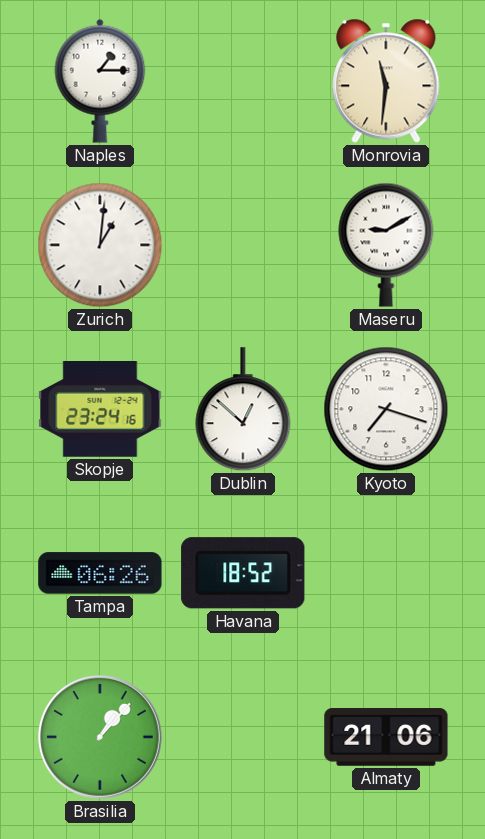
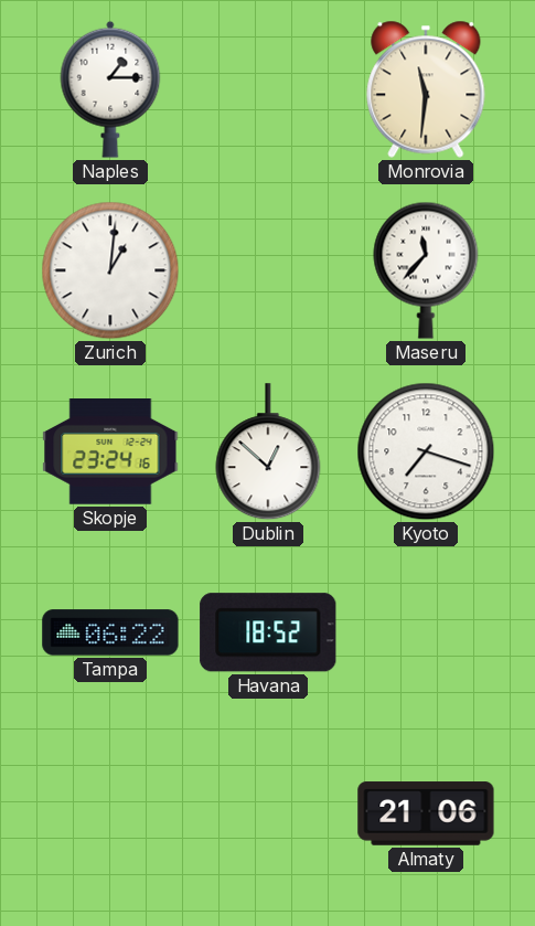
Maseru: 9:10 -> 11:37
Tampa: 06:26 -> 06:22
Brasilia: 1:07 -> none
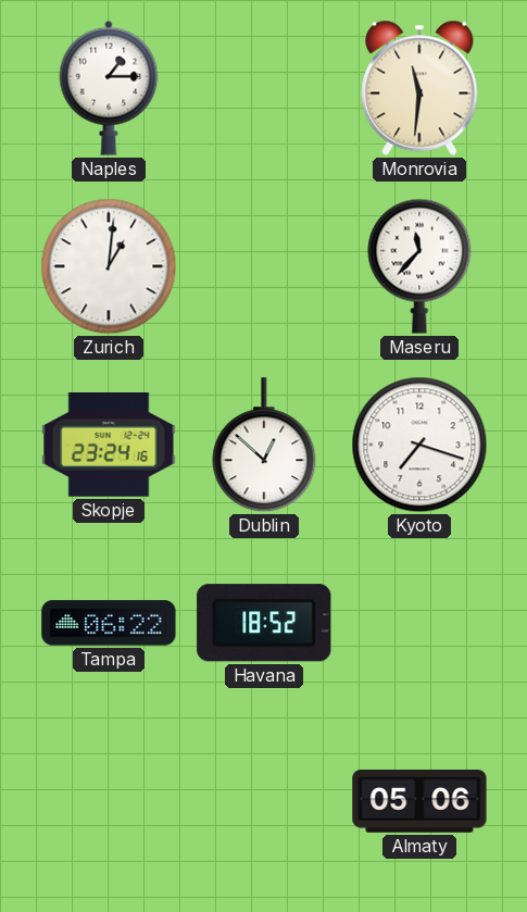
Almaty: 21:06 -> 05:06
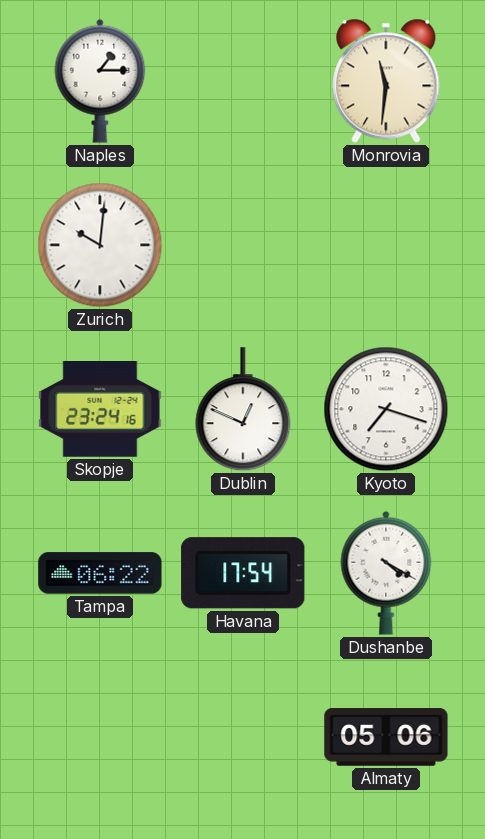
Zurich: 1:01 -> 10:01
Maseru: 11:37 -> none
Dublin: 12:52 -> 12:49
Havana: 18:52 -> 17:54
Dushanbe: none -> 4:20
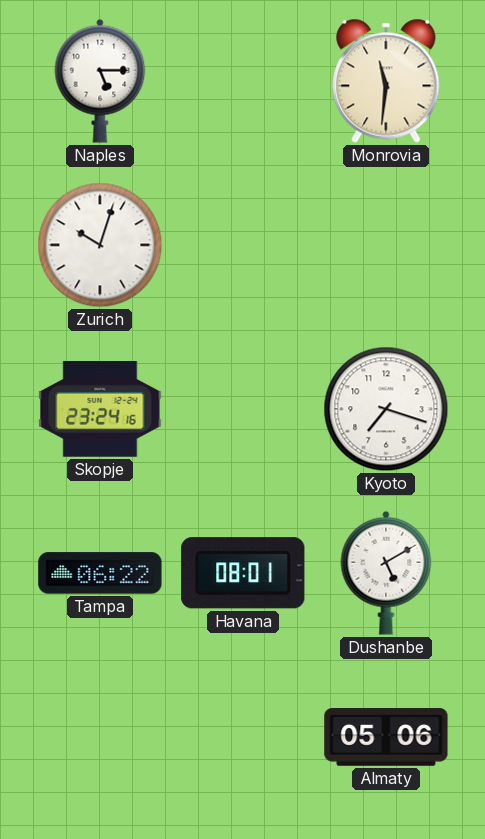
Naples: 1:15 -> 5:15
Zurich: 10:01 -> 10:03
Dublin: 12:49 -> none
Havana: 17:54 -> 08:01
Dushanbe: 4:20 -> 5:10
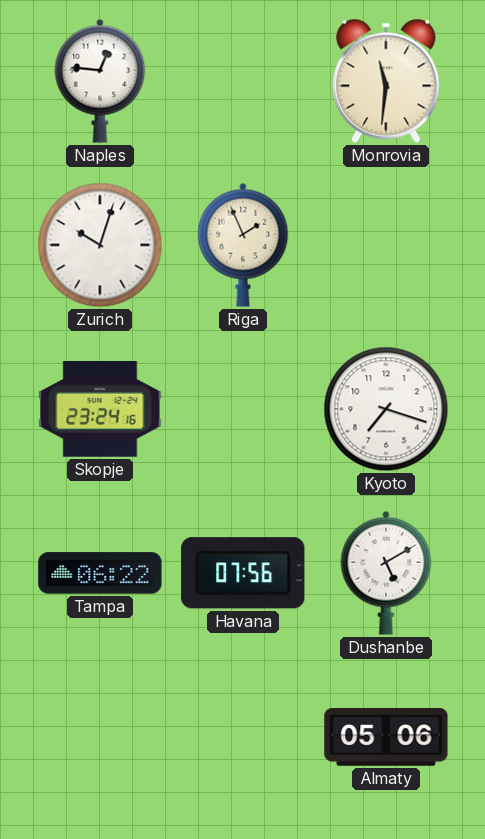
Naples: 5:15 -> 12:46
Riga: none -> 1:56
Havana: 08:01 -> 07:56
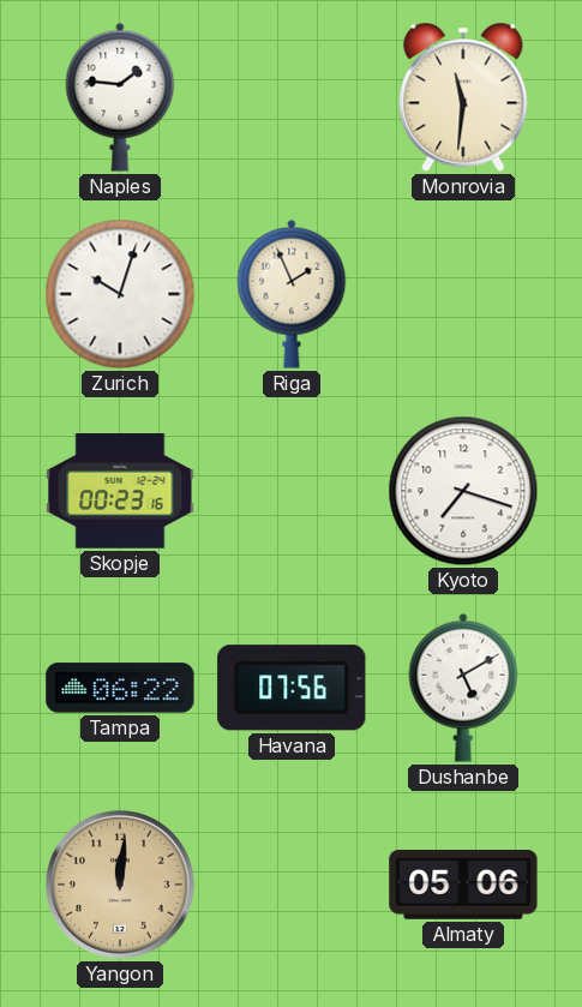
Naples: 12:46 -> 1:46
Skopje: 23:24 -> 00:23
Yangon: none -> 12:01
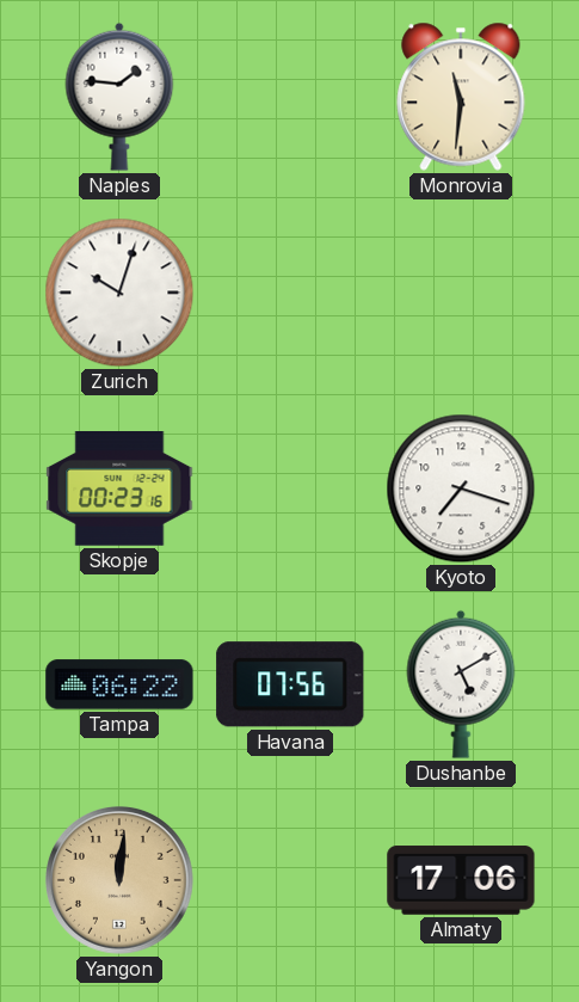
Riga: 1:56 -> none
Almaty: 05:06 -> 17:06
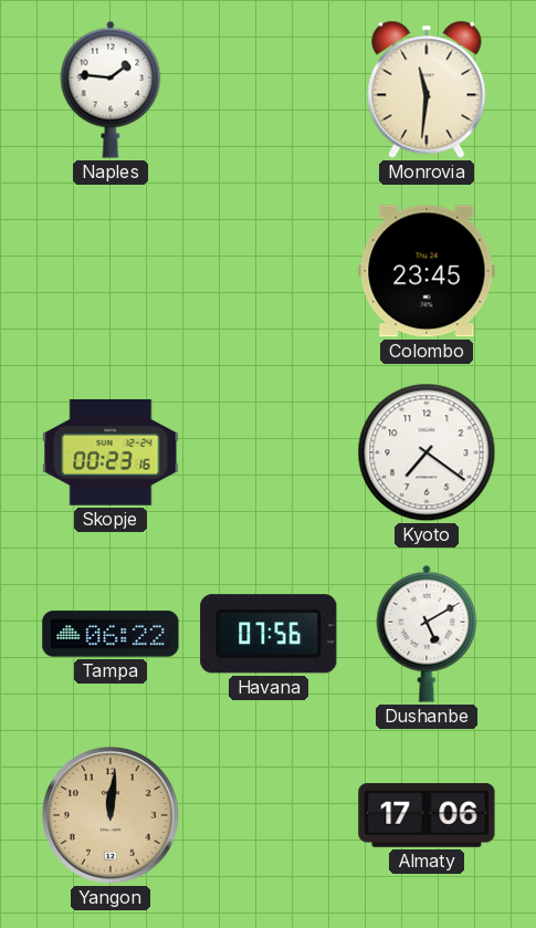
Zurich: 10:03 -> none
Colombo: none -> 23:45
Kyoto: 7:18 -> 7:21
